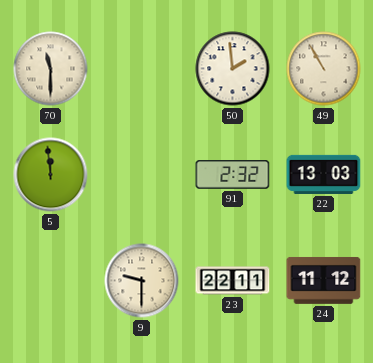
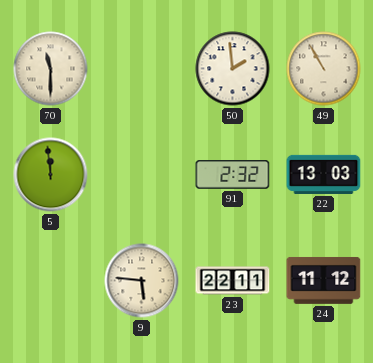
9: 9:30 -> 5:46
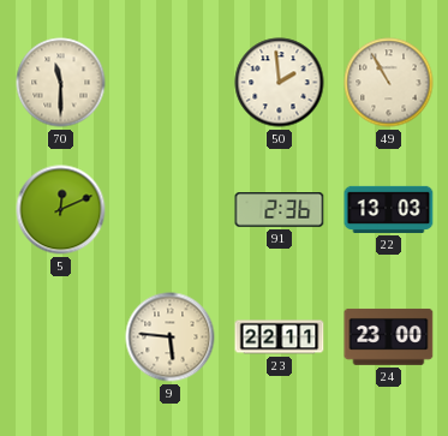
5: 11:59 -> 12:11
91: 2:32 -> 2:36
24: 11:12 -> 23:00
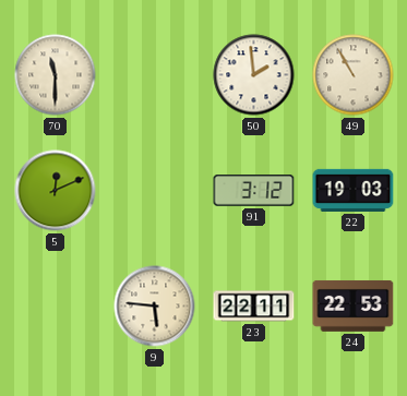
91: 2:36 -> 3:12
22: 13:03 -> 19:03
24: 23:00 -> 22:53
